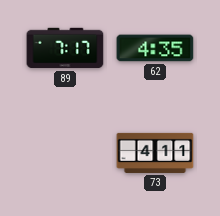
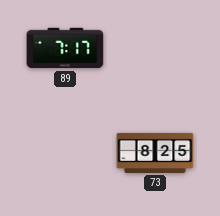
62: 4:35 -> none
73: 4:11 -> 8:25
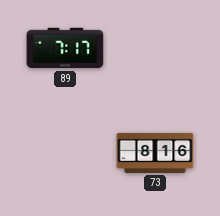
73: 8:25 -> 8:16
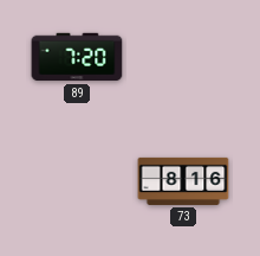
89: 7:17 -> 7:20
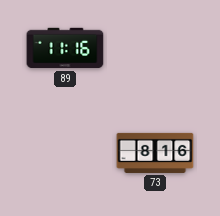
89: 7:20 -> 11:16
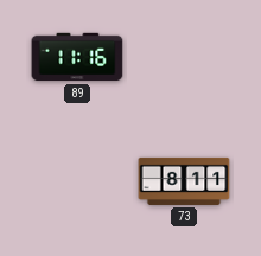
73: 8:16 -> 8:11
